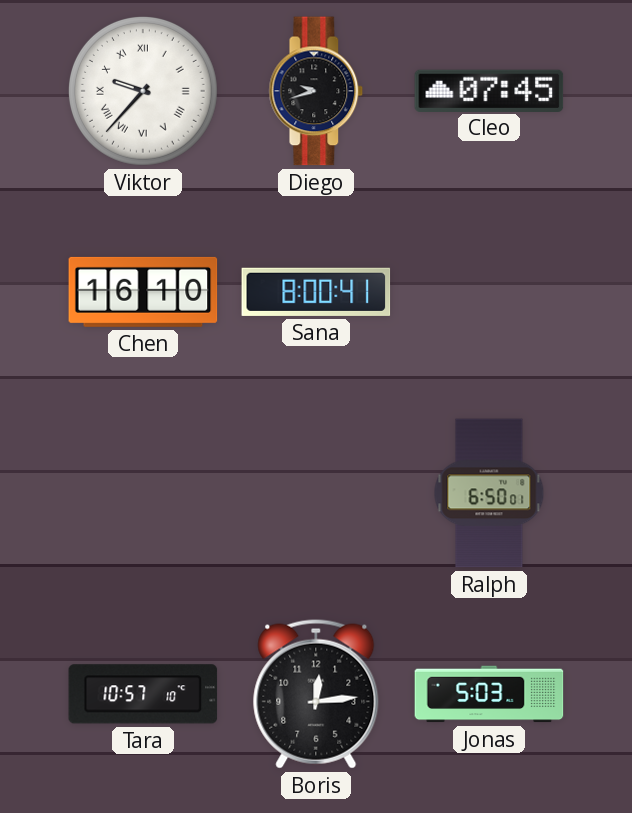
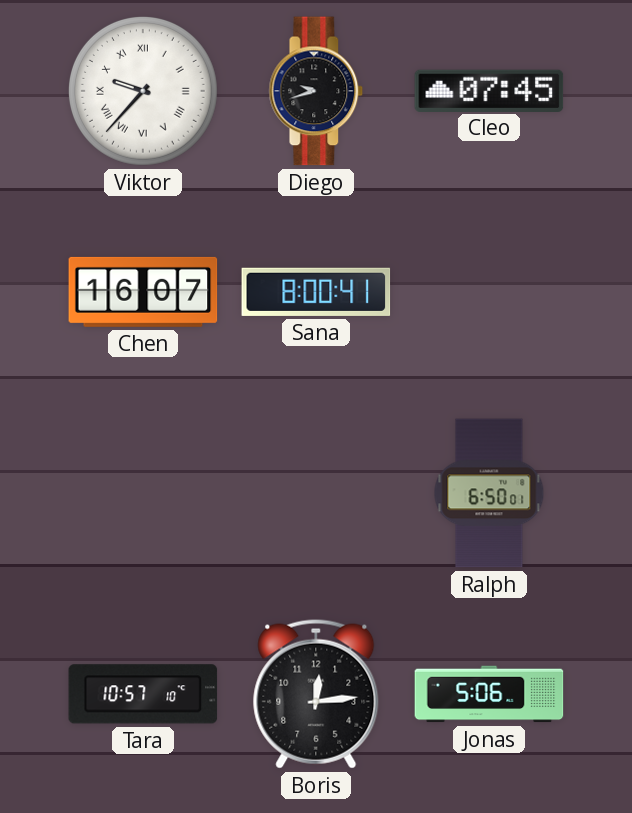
Chen: 16:10 -> 16:07
Jonas: 5:03 -> 5:06
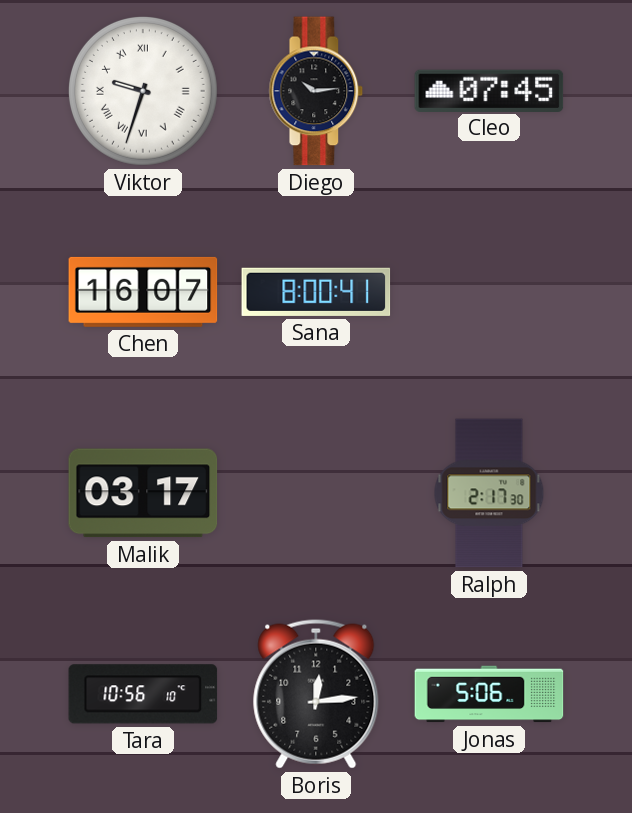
Viktor: 9:37 -> 9:33
Diego: 9:42 -> 10:14
Malik: none -> 03:17
Ralph: 6:50 -> 2:17
Tara: 10:57 -> 10:56
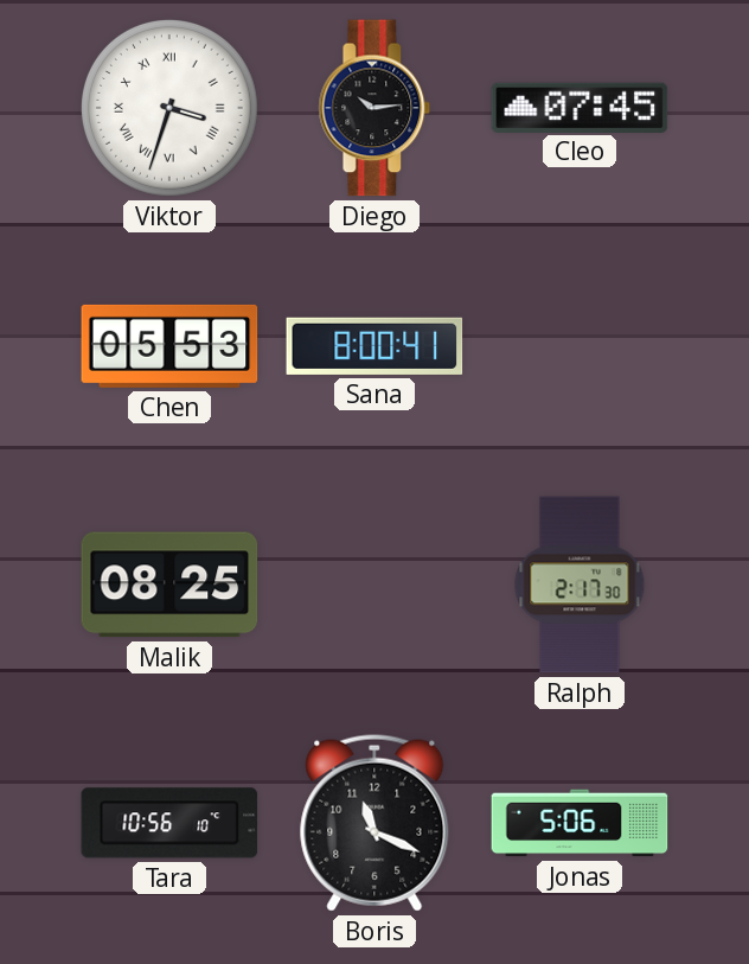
Viktor: 9:33 -> 3:33
Chen: 16:07 -> 05:53
Malik: 03:17 -> 08:25
Boris: 12:14 -> 11:19
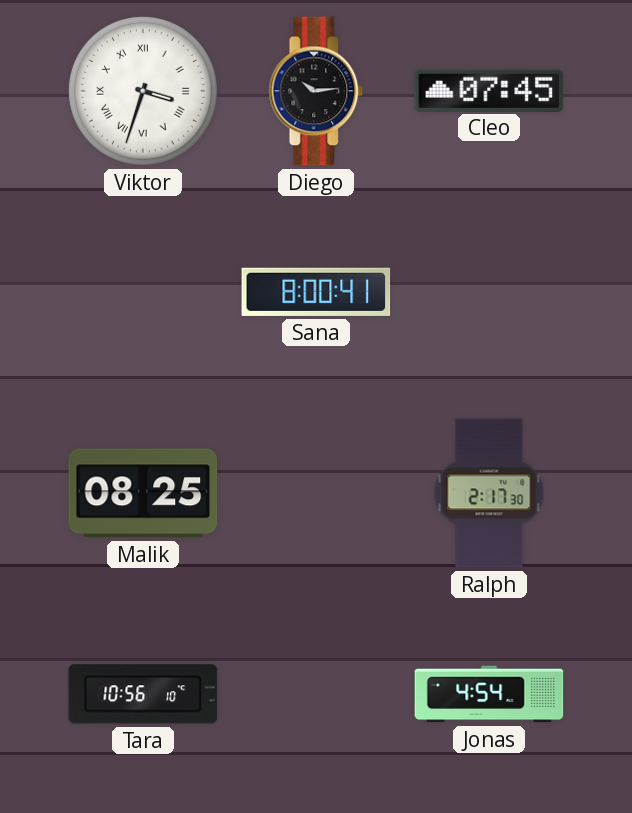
Chen: 05:53 -> none
Boris: 11:19 -> none
Jonas: 5:06 -> 4:54
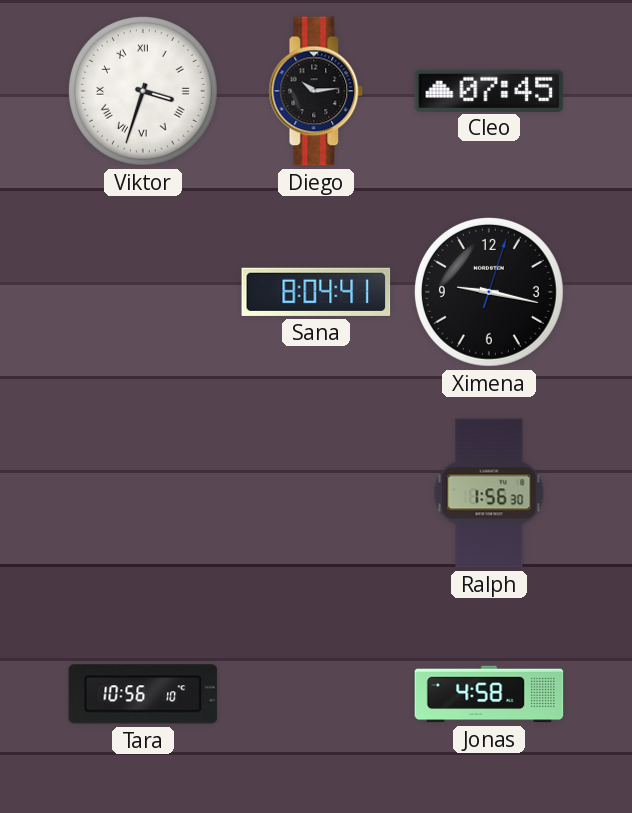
Sana: 8:00 -> 8:04
Ximena: none -> 9:17
Malik: 08:25 -> none
Ralph: 2:17 -> 1:56
Jonas: 4:54 -> 4:58
